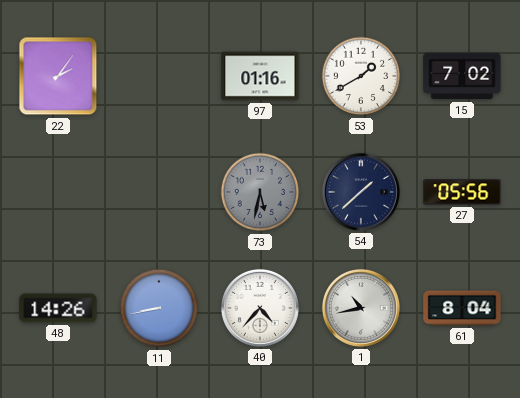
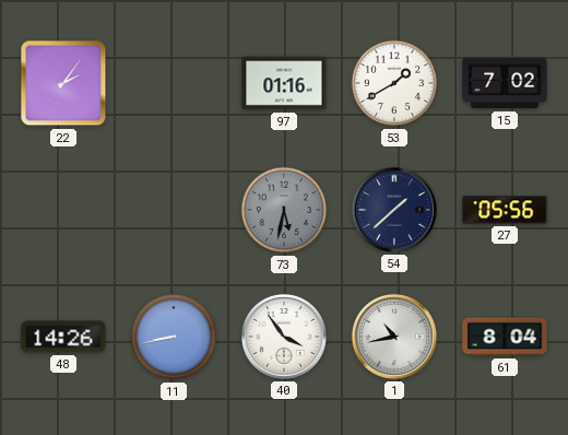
40: 4:37 -> 3:54
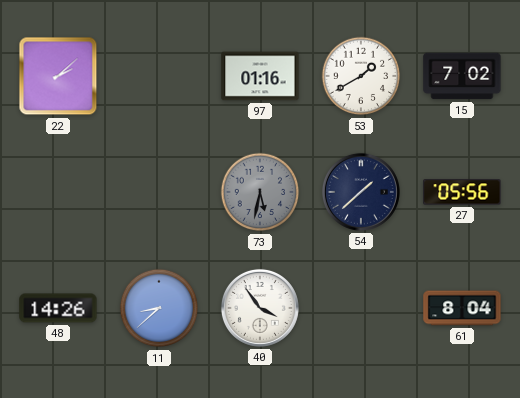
22: 2:06 -> 2:08
11: 8:43 -> 8:38
1: 10:43 -> none
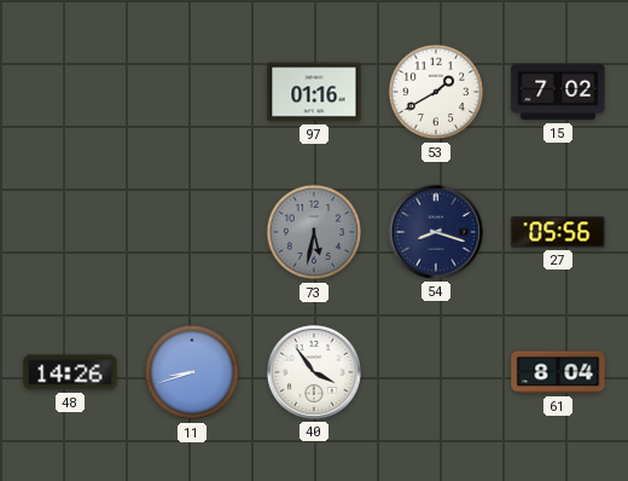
22: 2:08 -> none
54: 1:38 -> 8:18
11: 8:38 -> 8:42
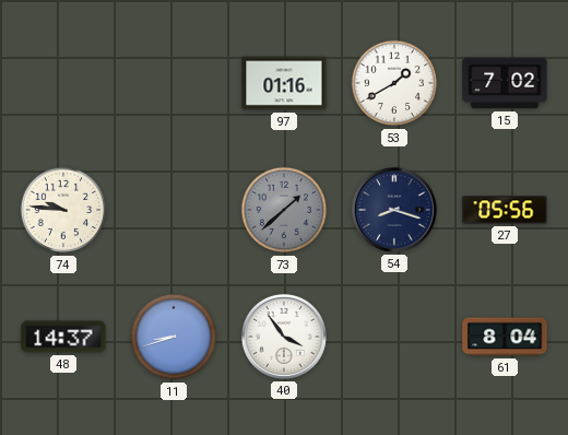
74: none -> 9:46
73: 5:32 -> 1:38
48: 14:26 -> 14:37
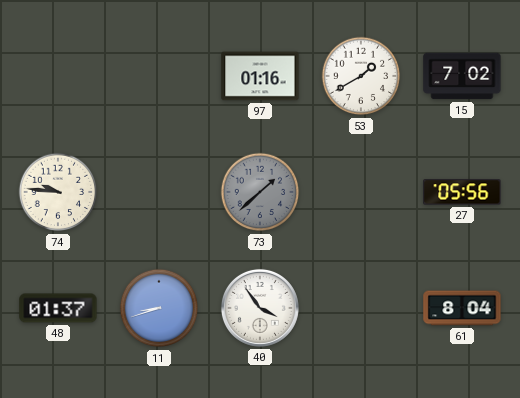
54: 8:18 -> none
48: 14:37 -> 01:37
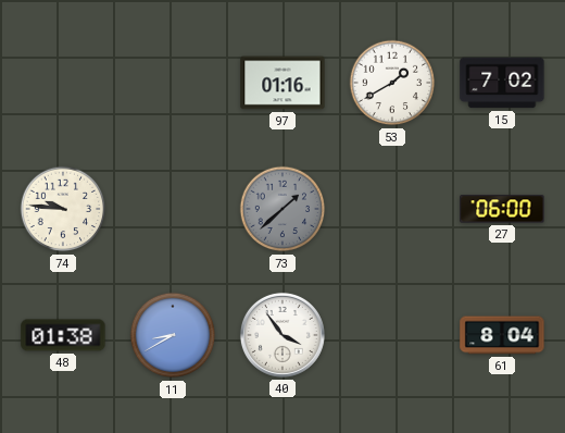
27: 05:56 -> 06:00
48: 01:37 -> 01:38
11: 8:42 -> 8:40
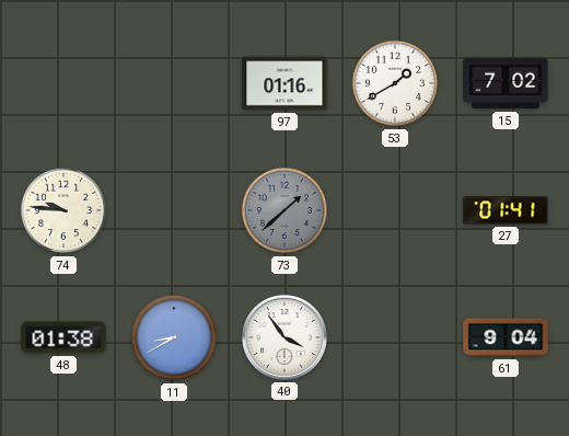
27: 06:00 -> 01:41
61: 8:04 -> 9:04
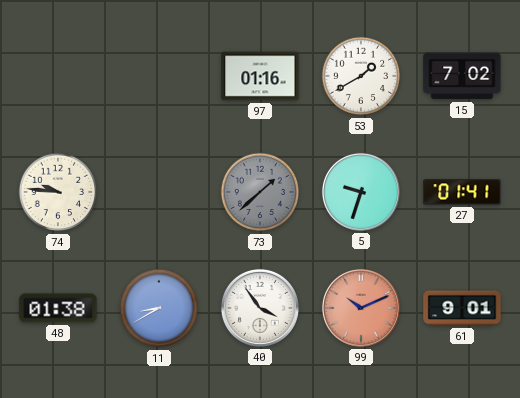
5: none -> 9:33
99: none -> 10:11
61: 9:04 -> 9:01
